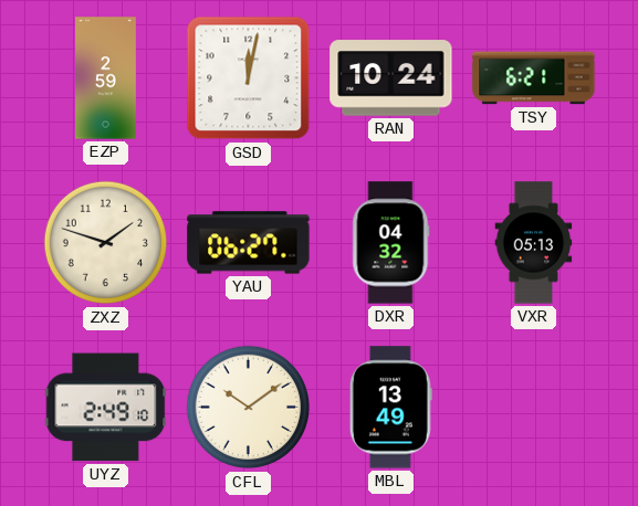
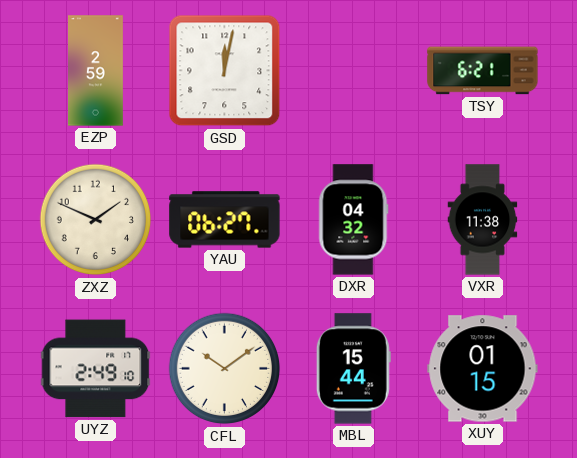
RAN: 10:24 -> none
ZXZ: 1:48 -> 1:49
VXR: 05:13 -> 11:38
MBL: 13:49 -> 15:44
XUY: none -> 01:15
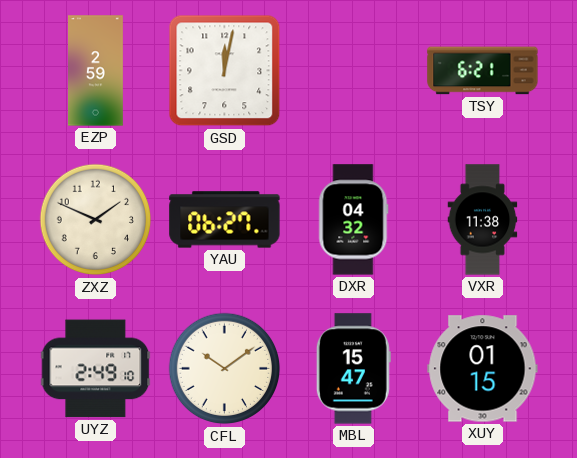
MBL: 15:44 -> 15:47
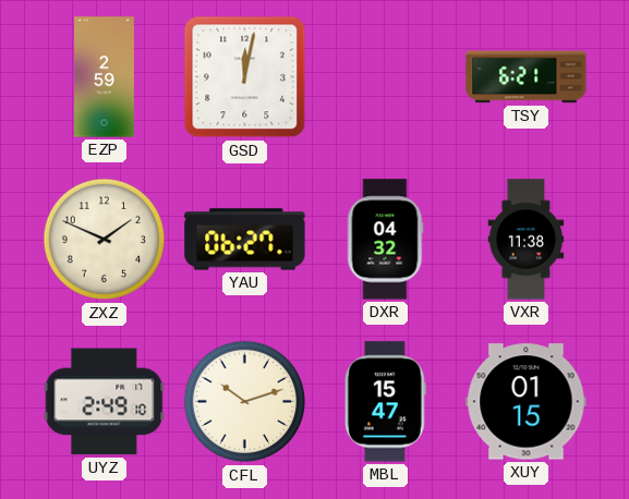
CFL: 10:09 -> 10:12
